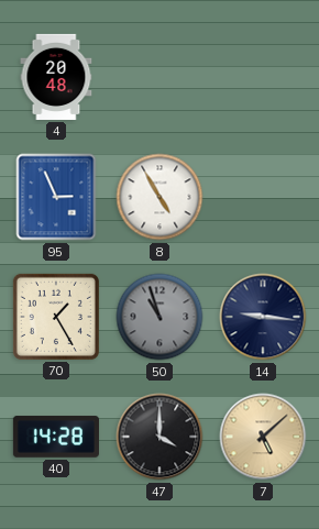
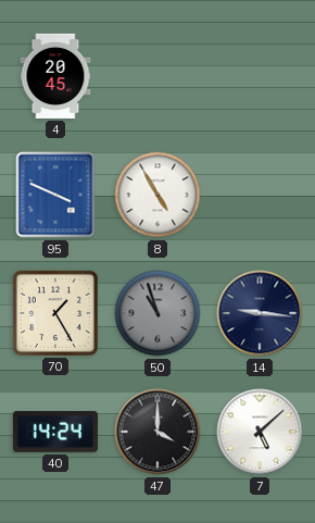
4: 20:48 -> 20:45
95: 2:56 -> 3:49
40: 14:28 -> 14:24
7 dial: champagne -> white
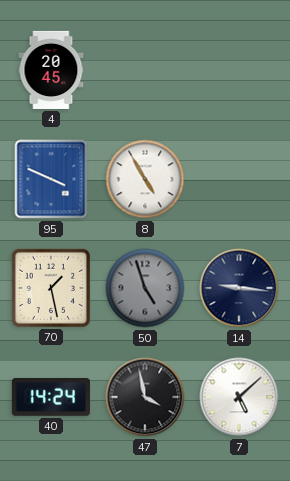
70: 1:25 -> 1:28
50: 10:57 -> 4:57
47: 4:00 -> 3:58
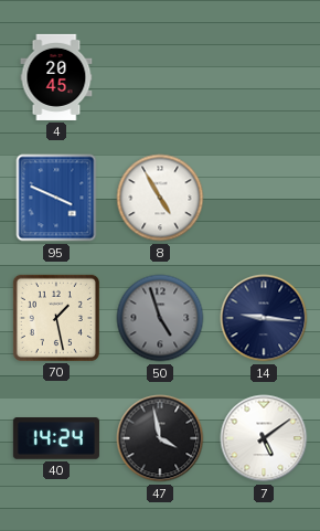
7: 5:08 -> 5:09
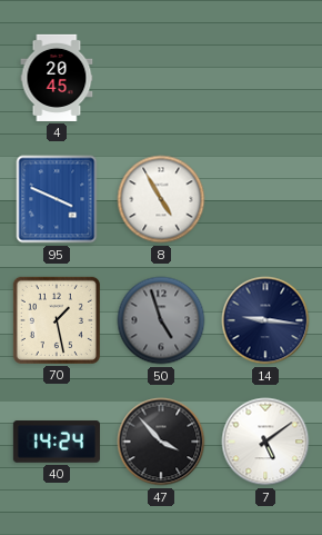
47: 3:58 -> 3:53
